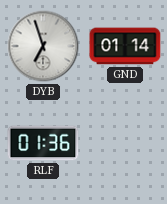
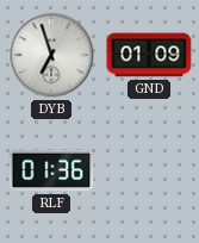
GND: 01:14 -> 01:09
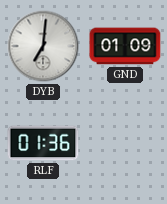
DYB: 6:57 -> 7:01
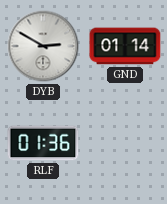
DYB: 7:01 -> 2:50
GND: 01:09 -> 01:14
